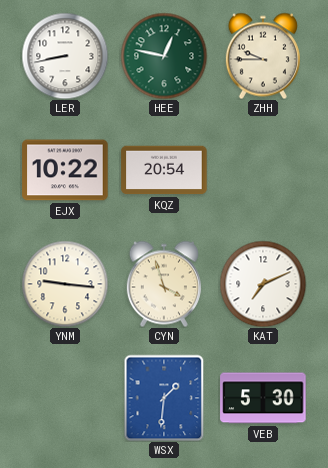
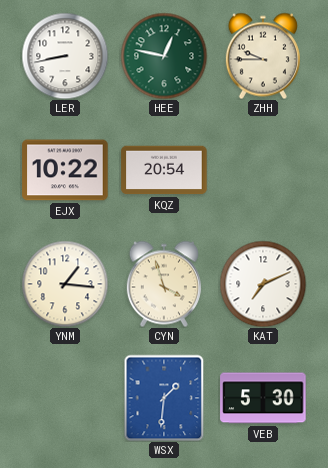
YNM: 9:16 -> 1:16
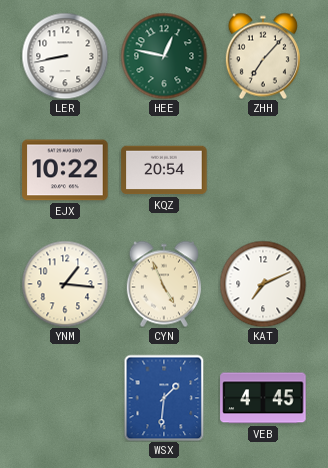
ZHH: 9:45 -> 7:07
CYN: 3:57 -> 4:56
VEB: 5:30 -> 4:45
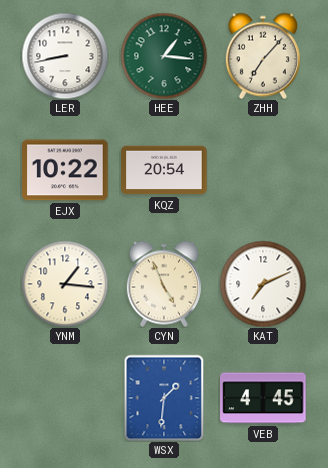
HEE: 12:47 -> 1:16
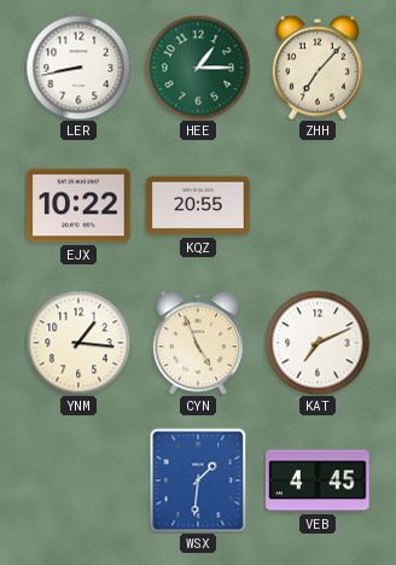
HEE: 1:16 -> 1:15
KQZ: 20:54 -> 20:55
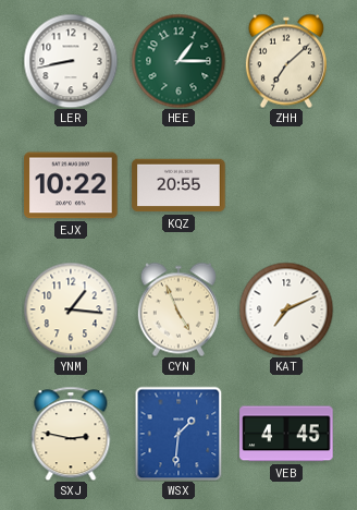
ZHH: 7:07 -> 7:08
SXJ: none -> 2:47
